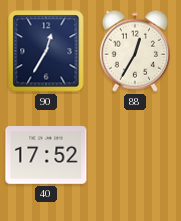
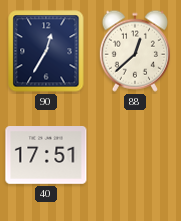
88: 12:35 -> 12:38
40: 17:52 -> 17:51
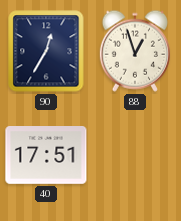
88: 12:38 -> 12:57
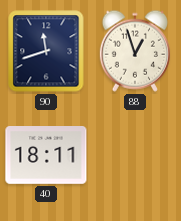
90: 12:35 -> 11:42
40: 17:51 -> 18:11
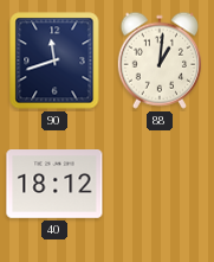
88: 12:57 -> 1:01
40: 18:11 -> 18:12
